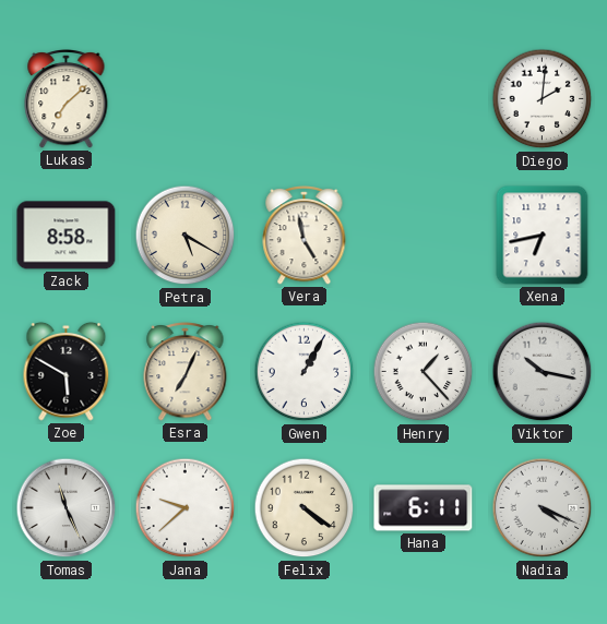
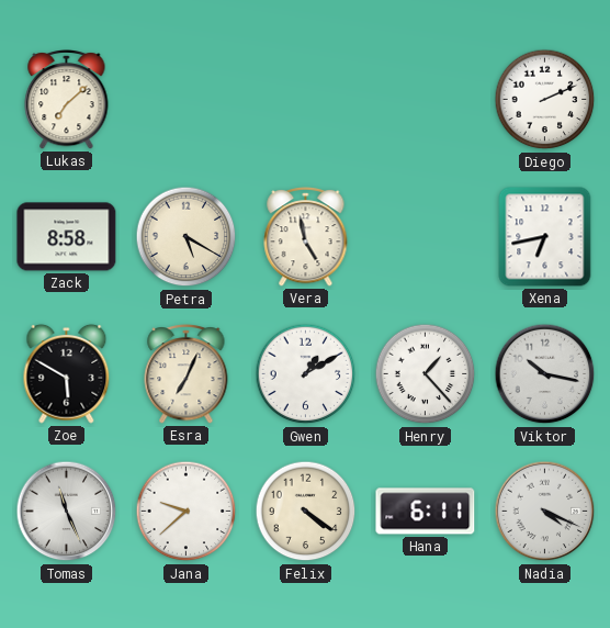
Diego: 2:01 -> 2:11
Gwen: 1:05 -> 1:10
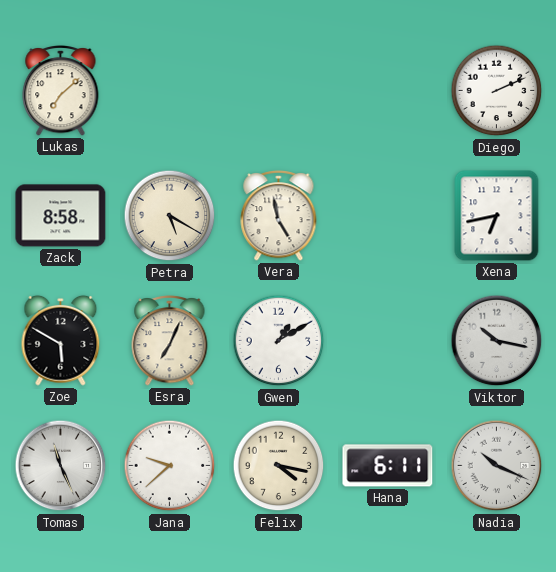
Henry: 1:23 -> none
Felix: 4:21 -> 4:17
Nadia: 4:19 -> 10:19
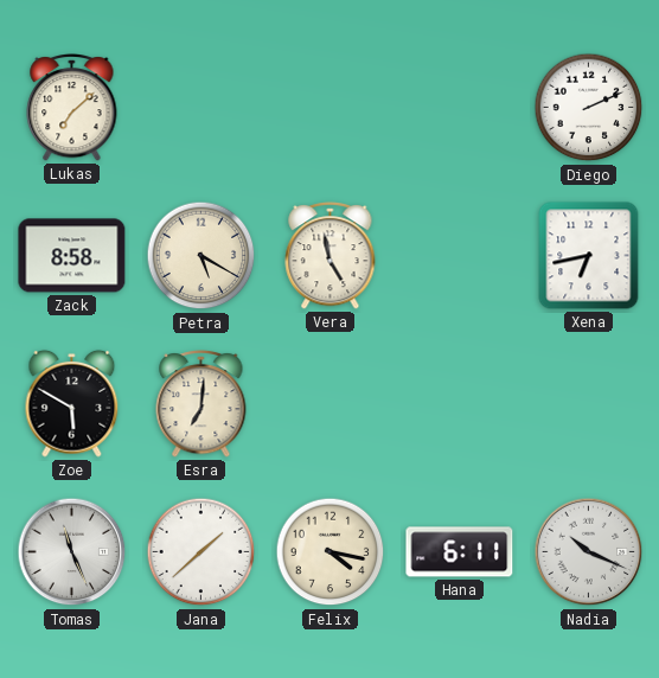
Esra: 7:04 -> 7:01
Gwen: 1:10 -> none
Viktor: 10:17 -> none
Jana: 9:38 -> 1:38
